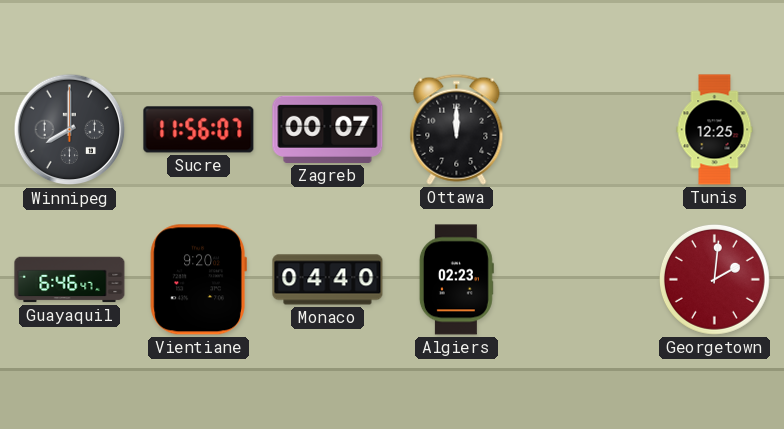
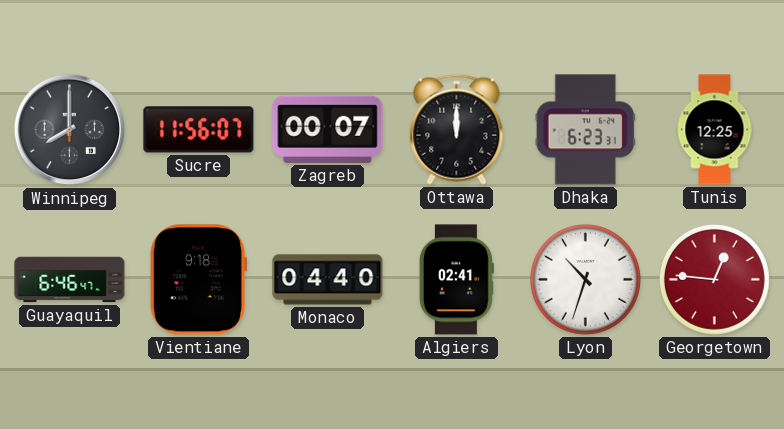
Dhaka: none -> 6:23
Vientiane: 9:20 -> 9:18
Algiers: 02:23 -> 02:41
Lyon: none -> 10:33
Georgetown: 2:01 -> 12:46
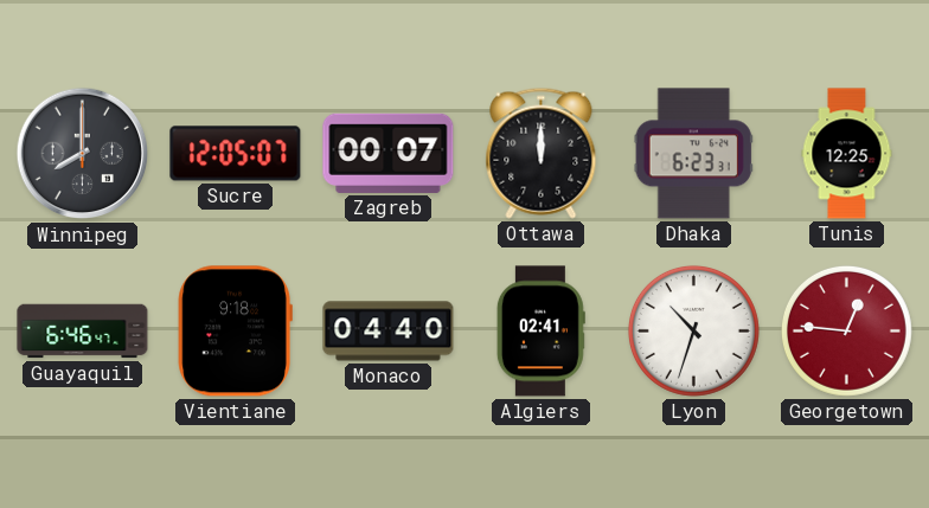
Sucre: 11:56 -> 12:05
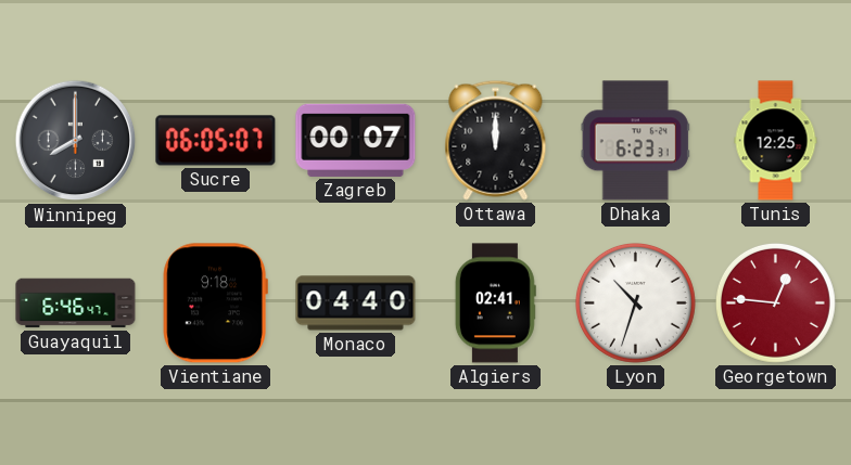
Sucre: 12:05 -> 06:05
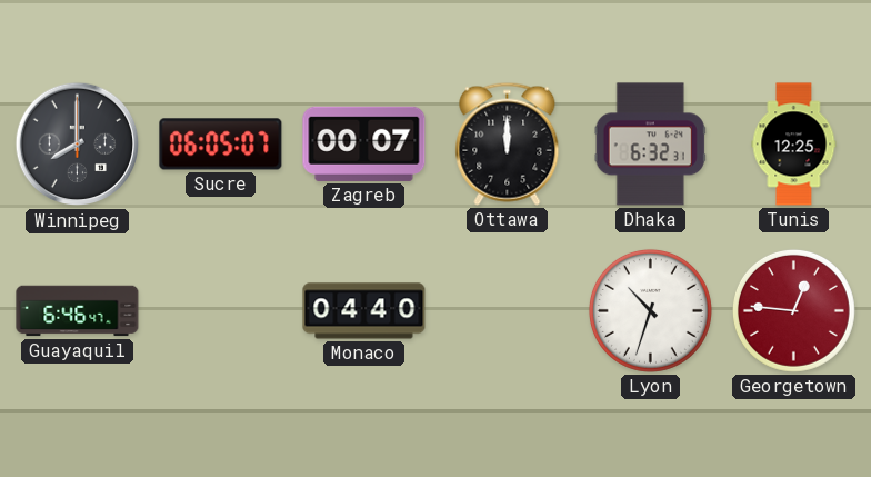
Dhaka: 6:23 -> 6:32
Vientiane: 9:18 -> none
Algiers: 02:41 -> none
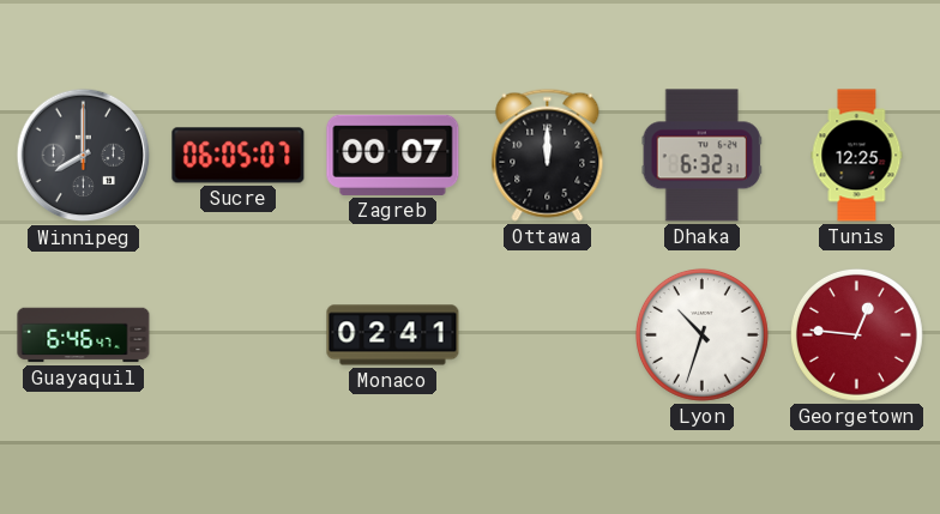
Monaco: 04:40 -> 02:41
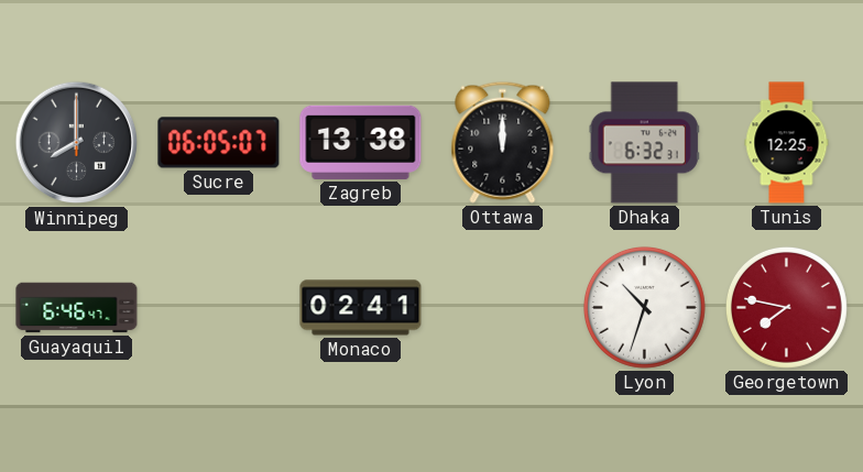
Zagreb: 00:07 -> 13:38
Georgetown: 12:46 -> 7:47
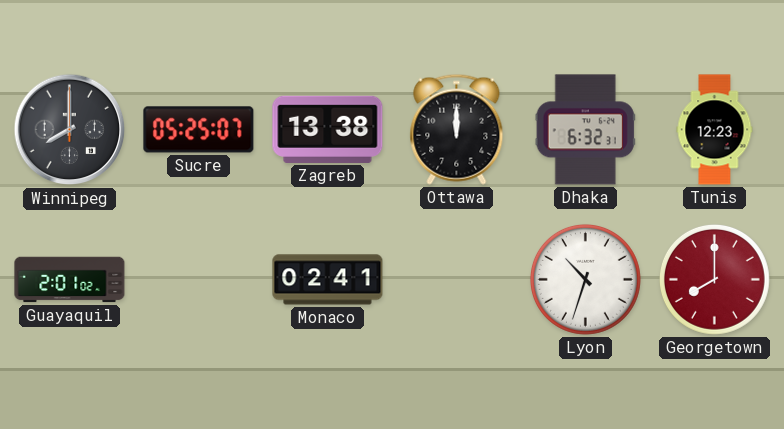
Sucre: 06:05 -> 05:25
Tunis: 12:25 -> 12:23
Guayaquil: 6:46 -> 2:01
Georgetown: 7:47 -> 8:00
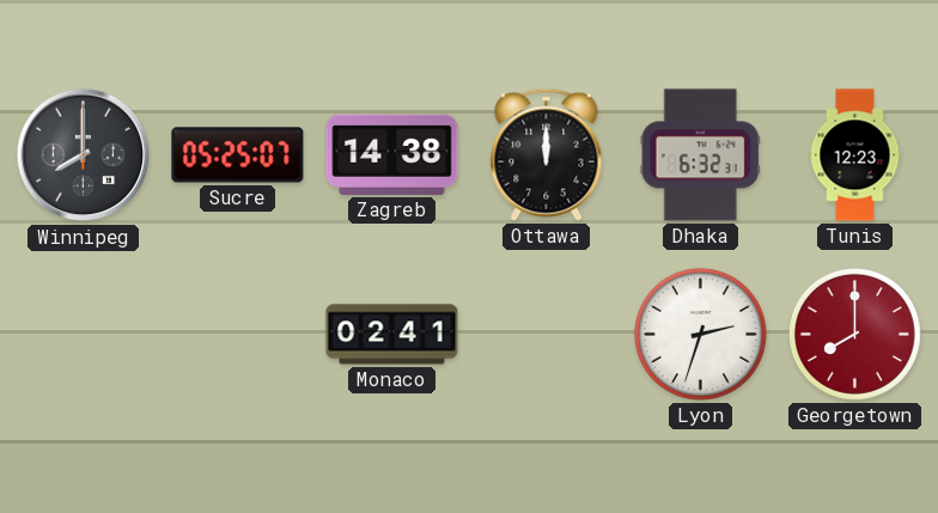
Zagreb: 13:38 -> 14:38
Guayaquil: 2:01 -> none
Lyon: 10:33 -> 2:33
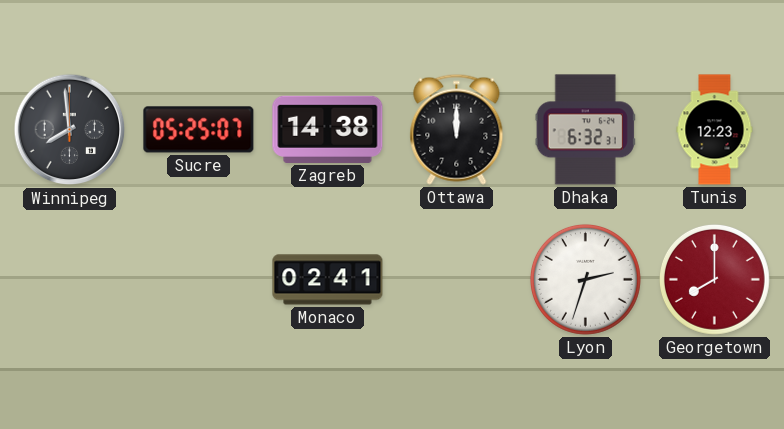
Winnipeg: 8:00 -> 7:59
